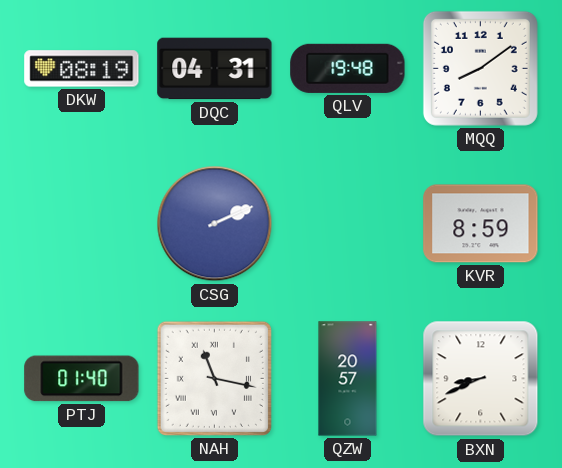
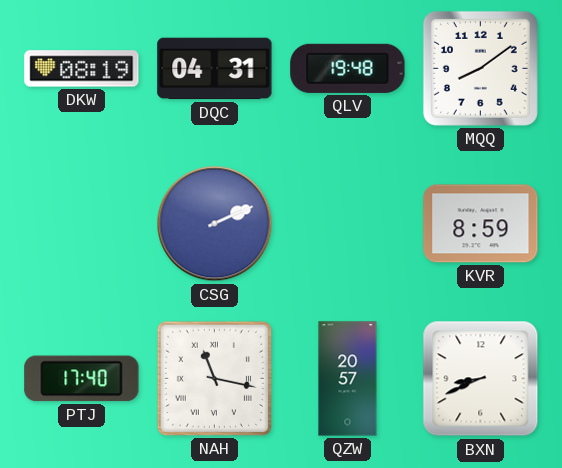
PTJ: 01:40 -> 17:40
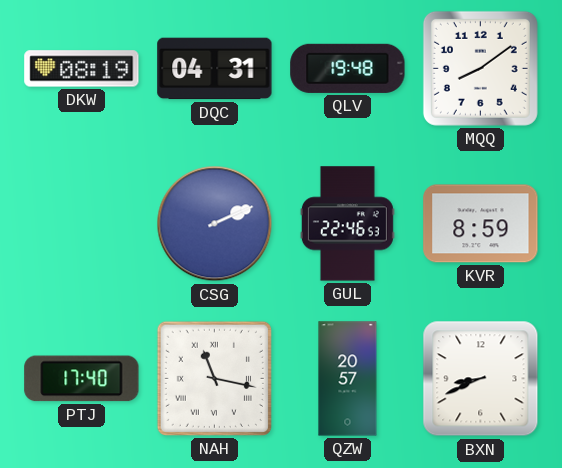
GUL: none -> 22:46
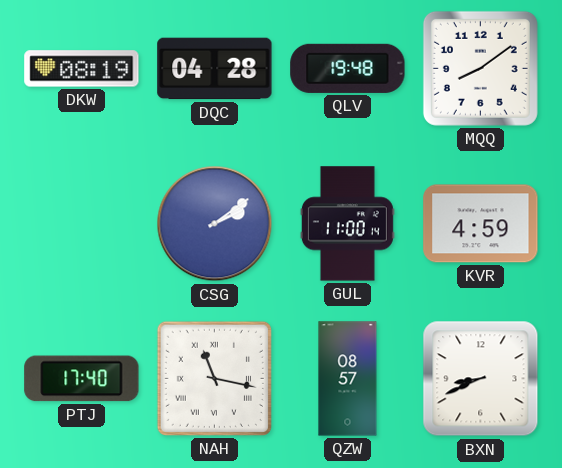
DQC: 04:31 -> 04:28
CSG: 2:11 -> 2:09
GUL: 22:46 -> 11:00
KVR: 8:59 -> 4:59
QZW: 20:57 -> 08:57
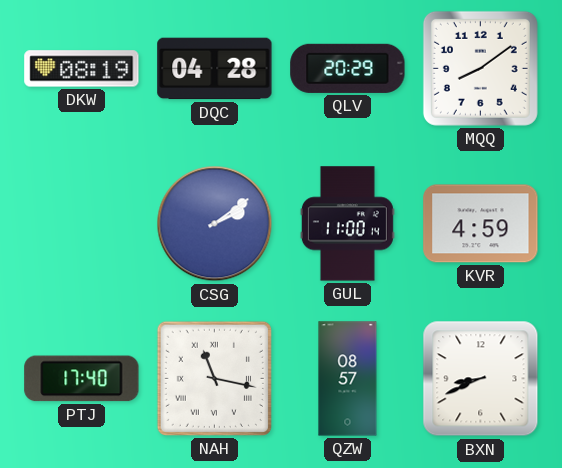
QLV: 19:48 -> 20:29
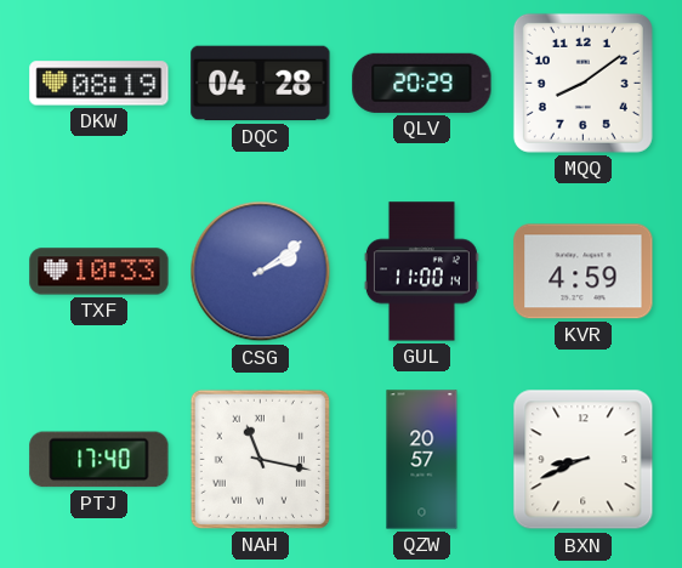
TXF: none -> 10:33
QZW: 08:57 -> 20:57
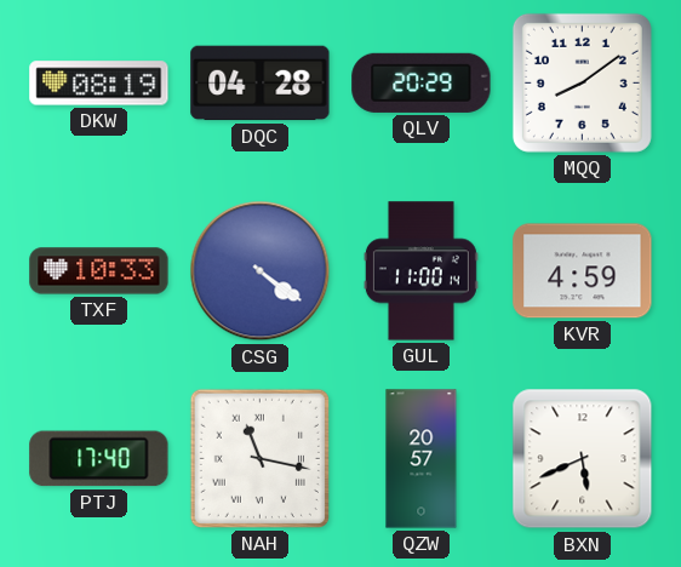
CSG: 2:09 -> 4:21
BXN: 8:41 -> 5:41
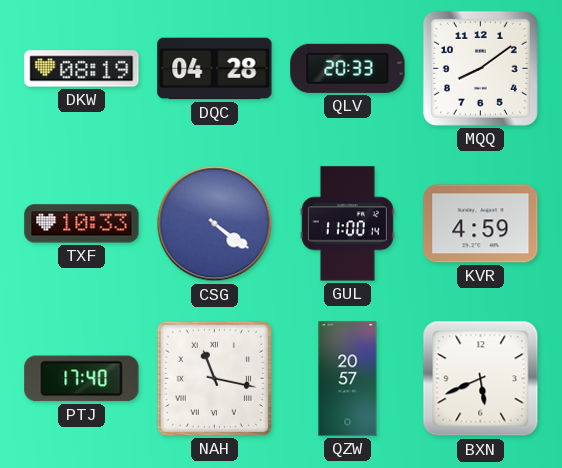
QLV: 20:29 -> 20:33
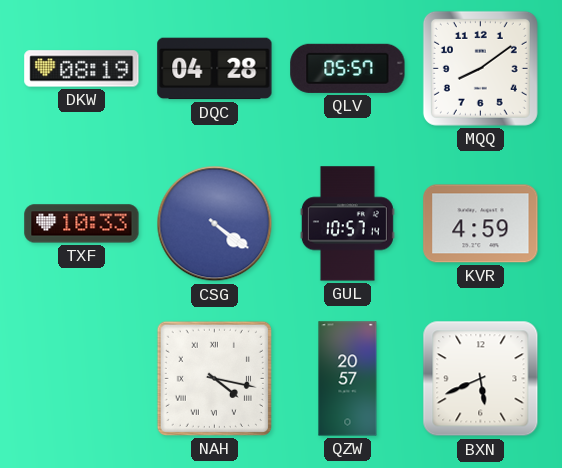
QLV: 20:33 -> 05:57
GUL: 11:00 -> 10:57
PTJ: 17:40 -> none
NAH: 11:17 -> 4:17
